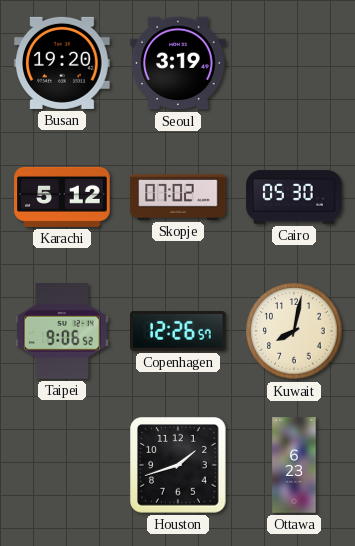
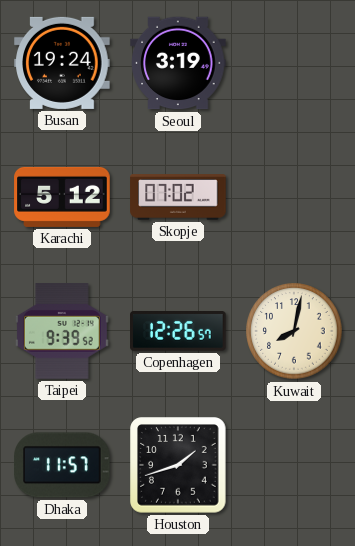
Busan: 19:20 -> 19:24
Cairo: 05:30 -> none
Taipei: 9:06 -> 9:39
Dhaka: none -> 11:57
Ottawa: 6:23 -> none
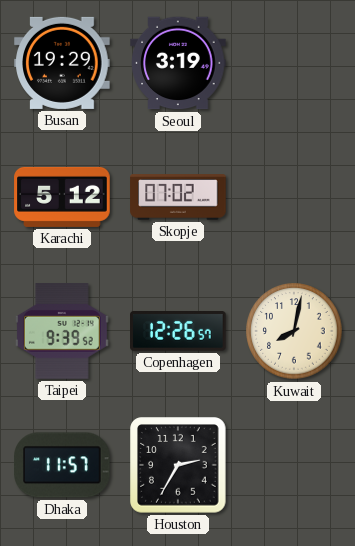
Busan: 19:24 -> 19:29
Houston: 1:42 -> 2:35
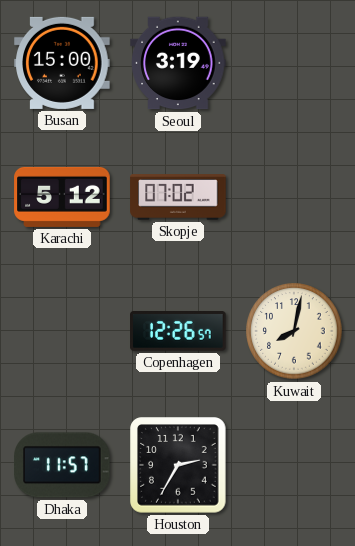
Busan: 19:29 -> 15:00
Taipei: 9:39 -> none
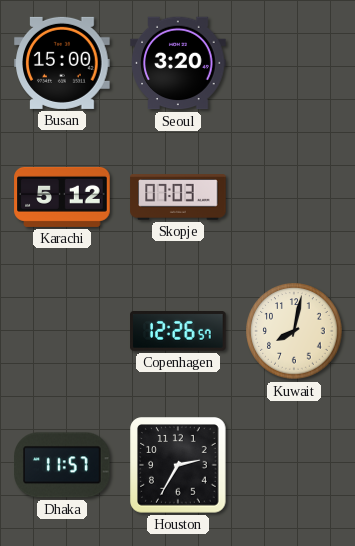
Seoul: 3:19 -> 3:20
Skopje: 07:02 -> 07:03
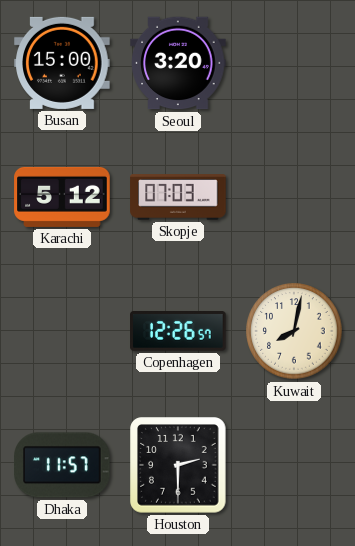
Houston: 2:35 -> 2:30
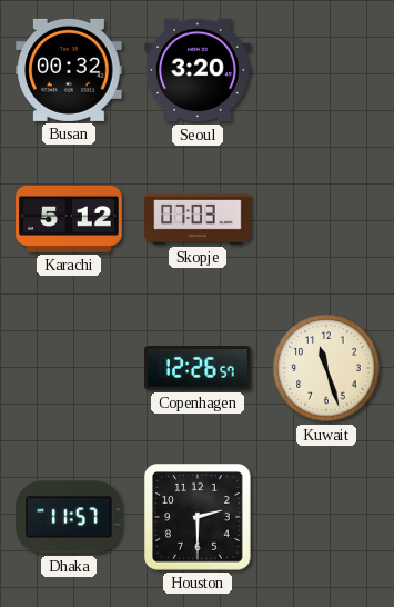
Busan: 15:00 -> 00:32
Kuwait: 8:02 -> 11:27
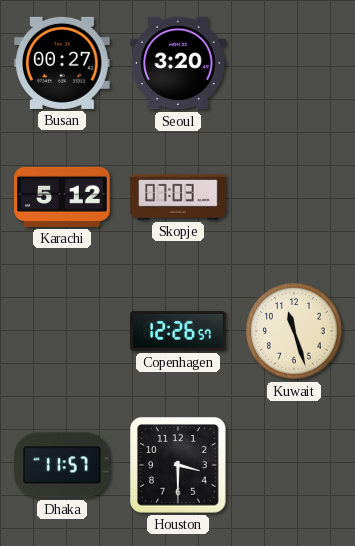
Busan: 00:32 -> 00:27
Houston: 2:30 -> 3:30
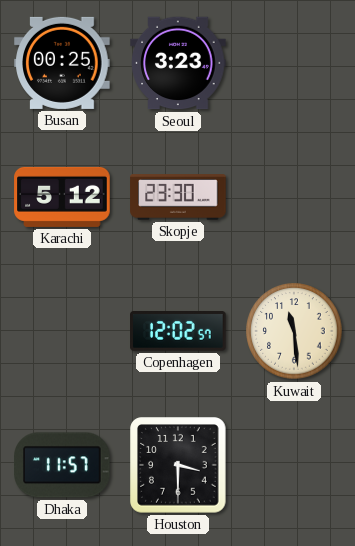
Busan: 00:27 -> 00:25
Seoul: 3:20 -> 3:23
Skopje: 07:03 -> 23:30
Copenhagen: 12:26 -> 12:02
Kuwait: 11:27 -> 11:29
